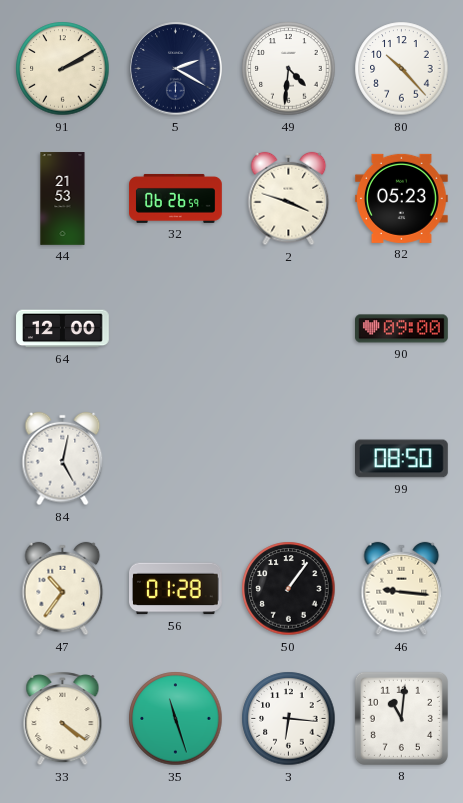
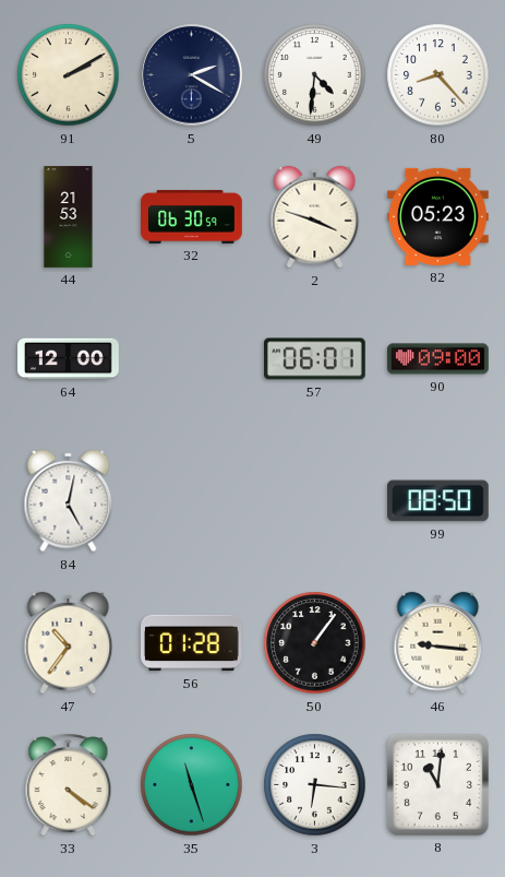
80: 10:23 -> 8:23
32: 06:26 -> 06:30
57: none -> 06:01
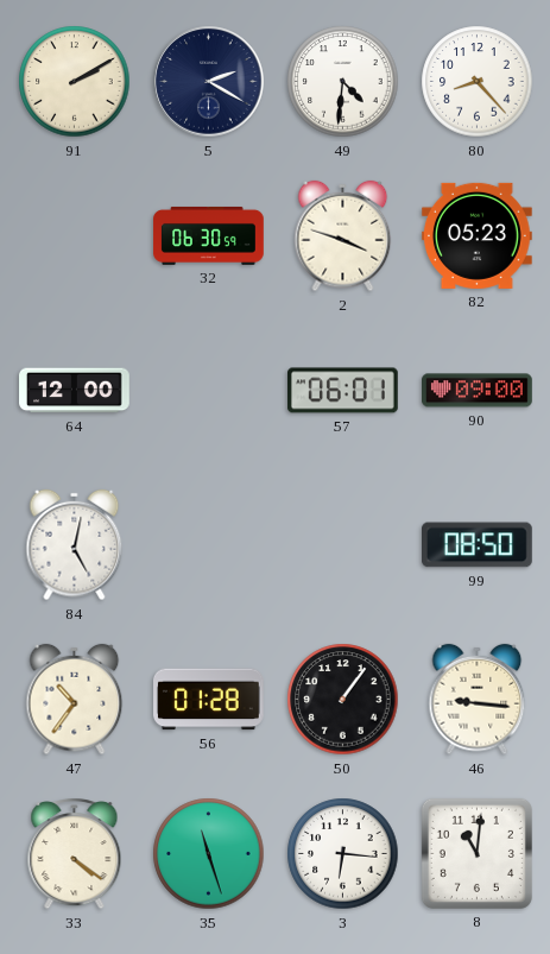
44: 21:53 -> none
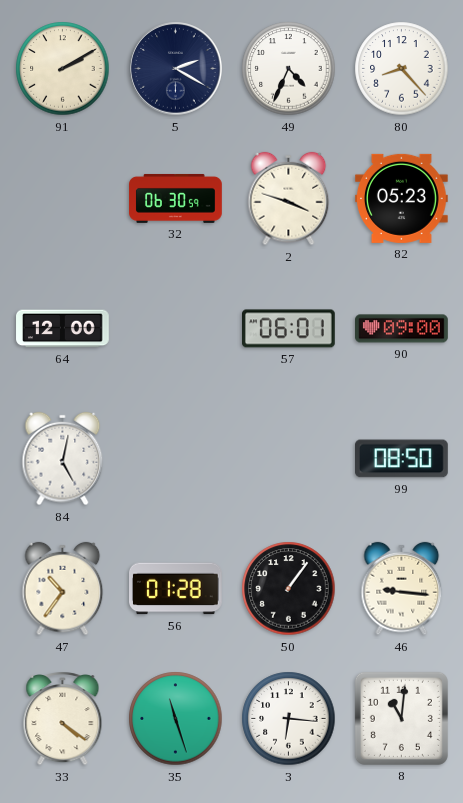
49: 4:31 -> 4:34
